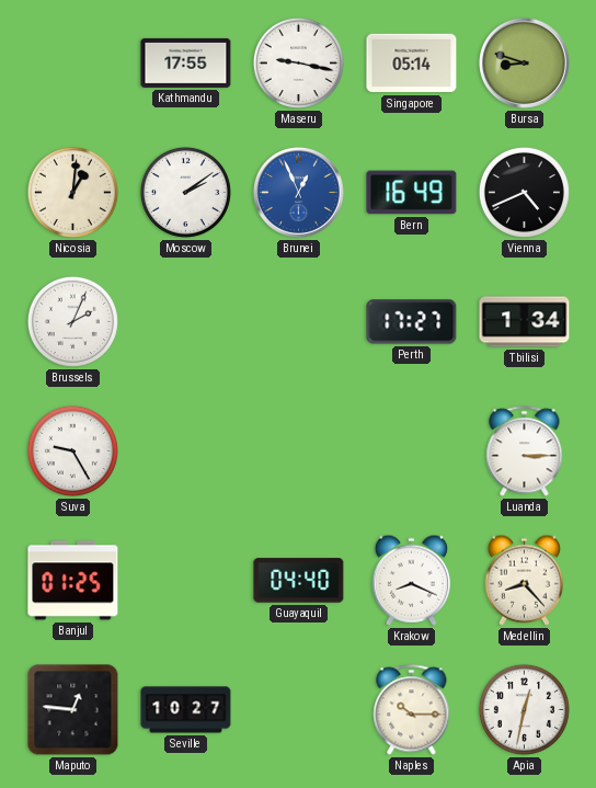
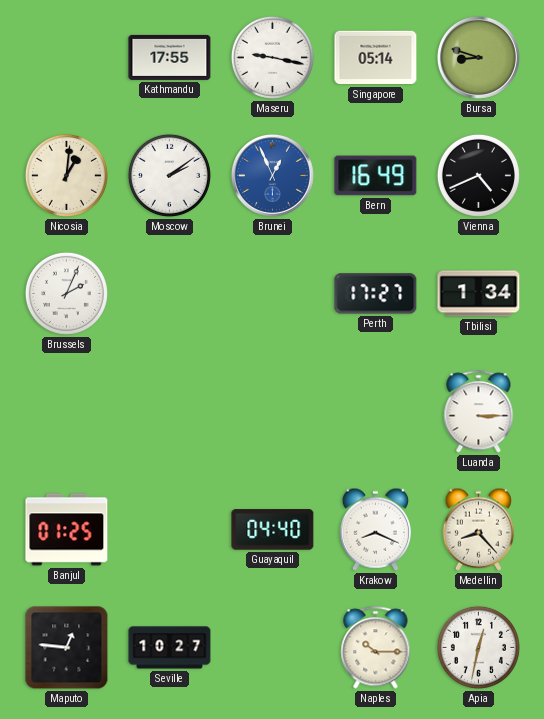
Suva: 9:25 -> none
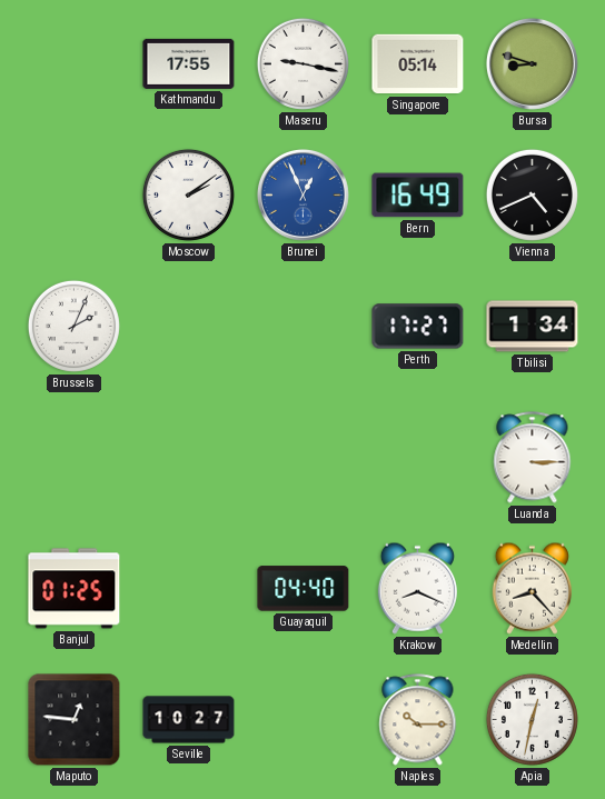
Nicosia: 1:01 -> none
